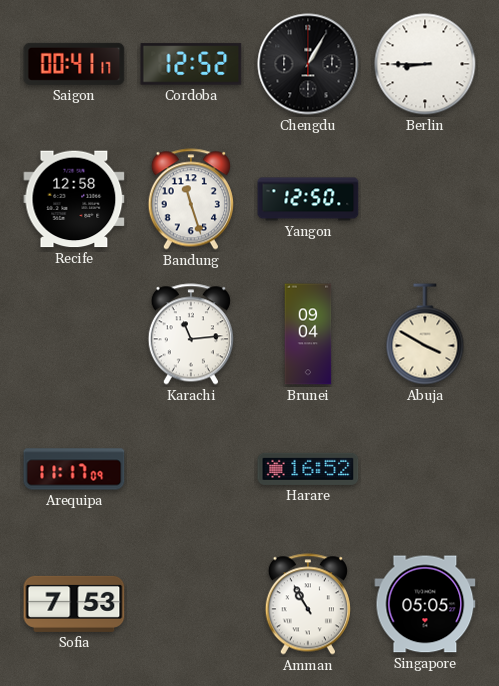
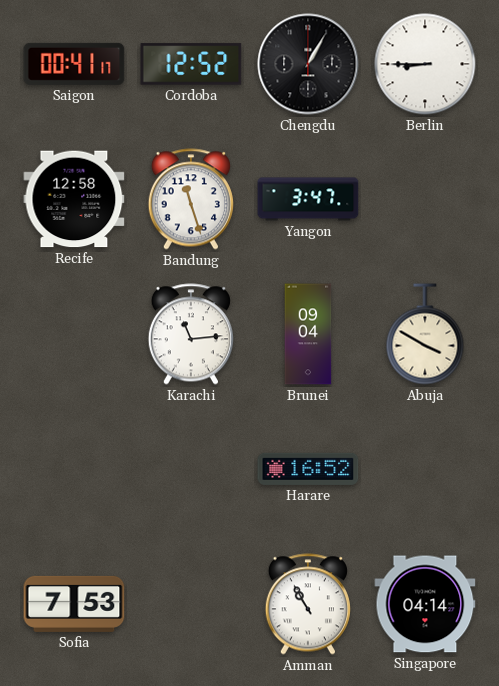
Yangon: 12:50 -> 3:47
Arequipa: 11:17 -> none
Singapore: 05:05 -> 04:14
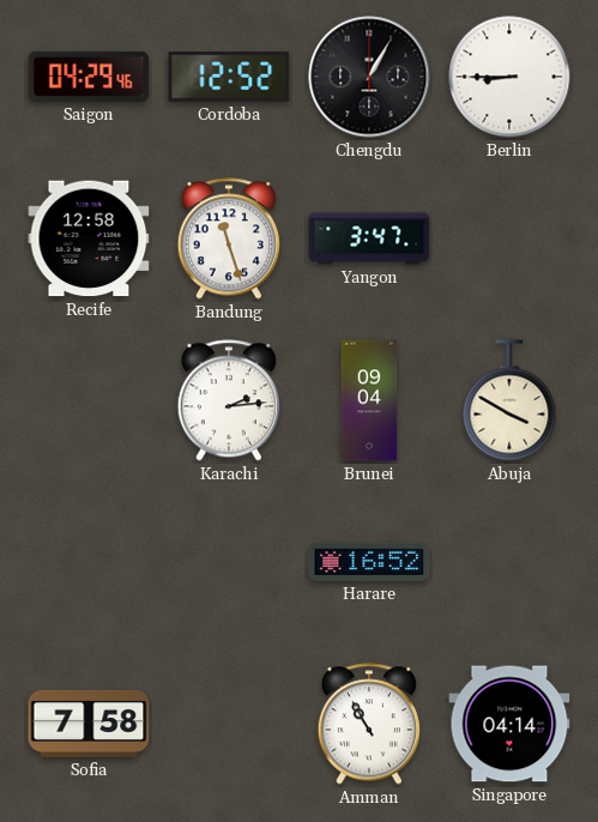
Saigon: 00:41 -> 04:29
Karachi: 11:14 -> 2:14
Sofia: 7:53 -> 7:58
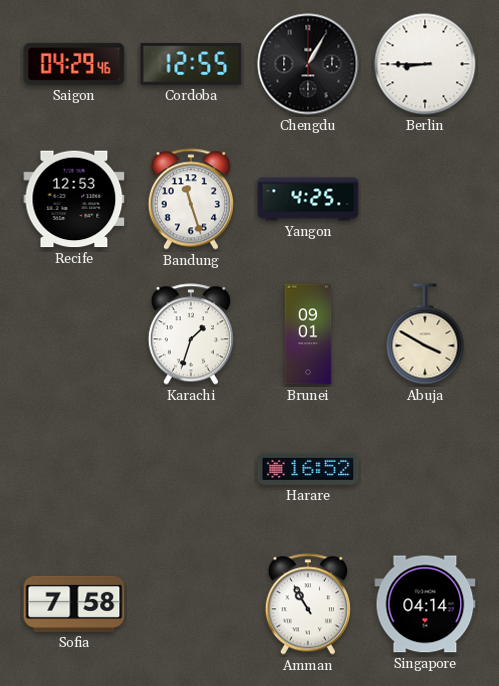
Cordoba: 12:52 -> 12:55
Recife: 12:58 -> 12:53
Yangon: 3:47 -> 4:25
Karachi: 2:14 -> 1:33
Brunei: 09:04 -> 09:01
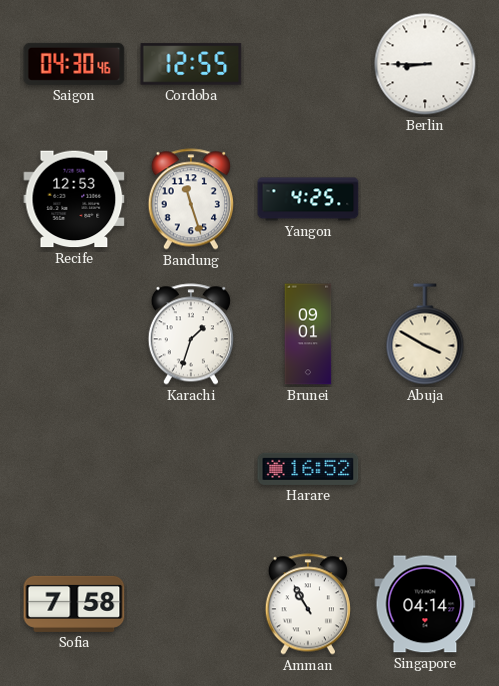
Saigon: 04:29 -> 04:30
Chengdu: 1:05 -> none
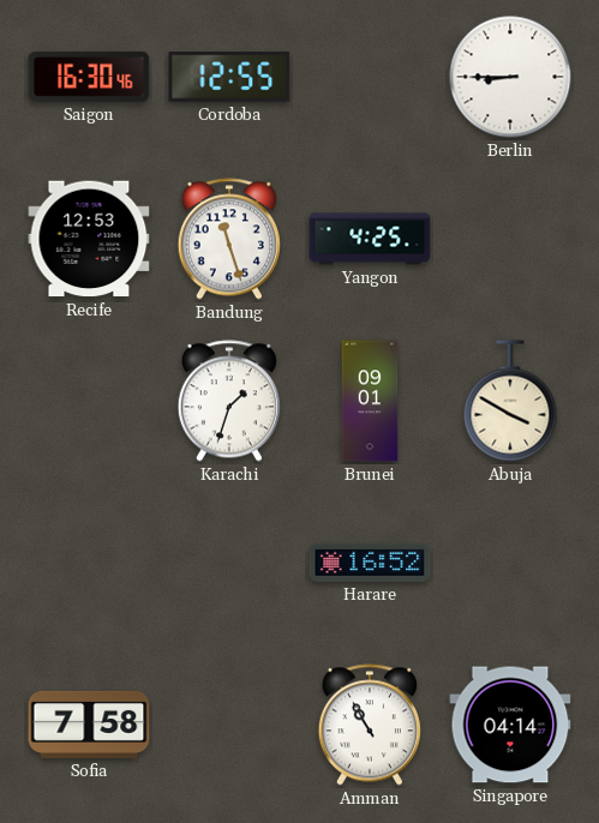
Saigon: 04:30 -> 16:30
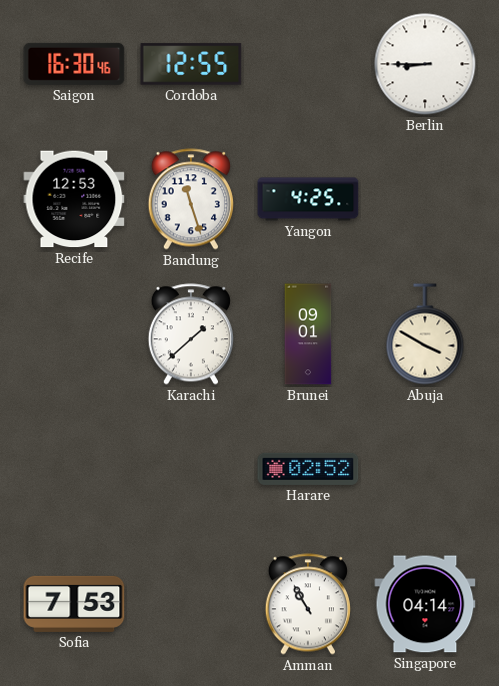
Karachi: 1:33 -> 1:38
Harare: 16:52 -> 02:52
Sofia: 7:58 -> 7:53
